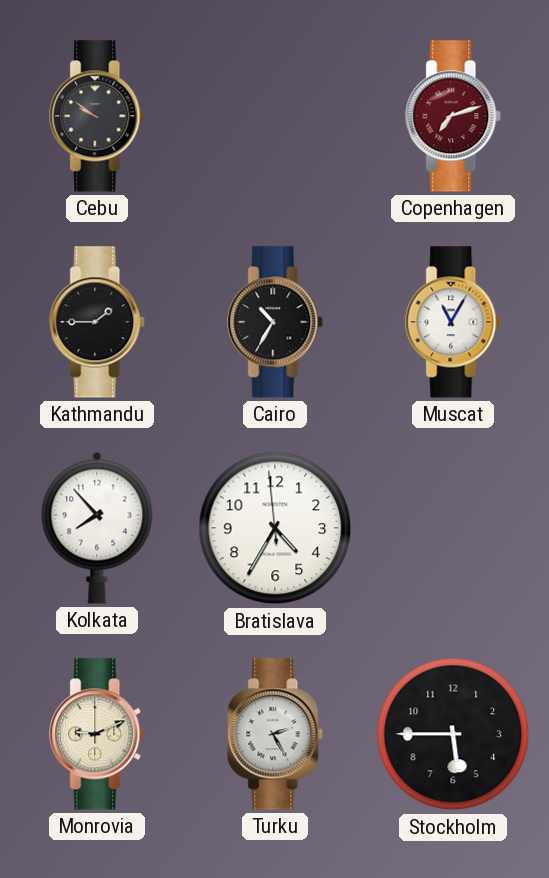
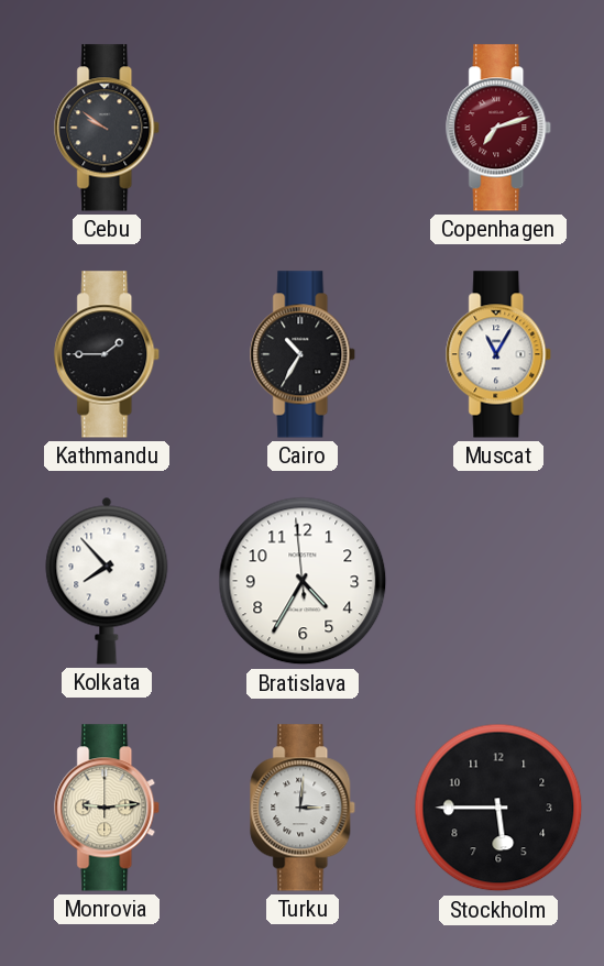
Monrovia: 9:11 -> 9:14
Turku: 2:25 -> 3:01
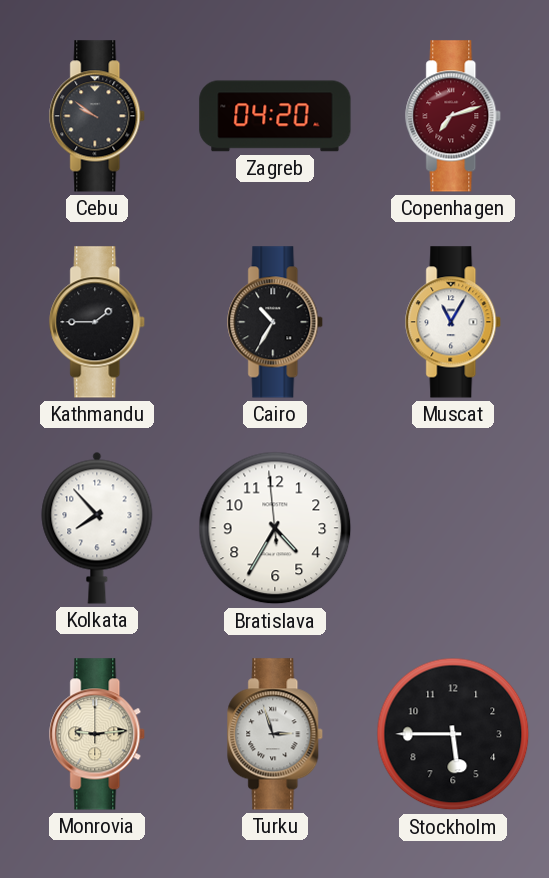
Zagreb: none -> 04:20
Turku: 3:01 -> 2:57
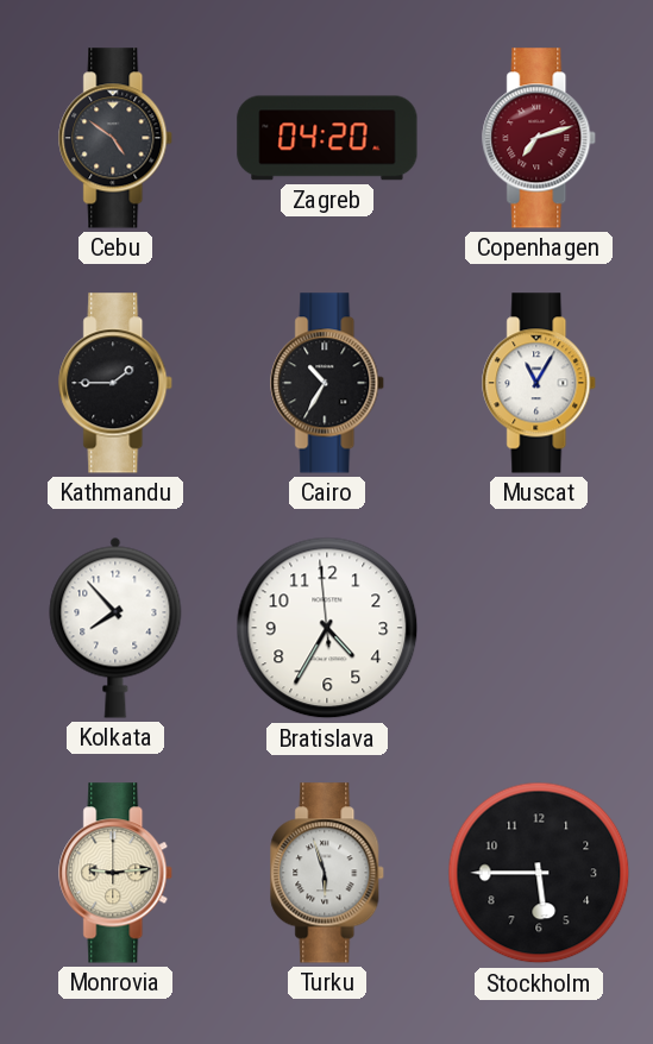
Cebu: 9:51 -> 4:51
Turku: 2:57 -> 5:57
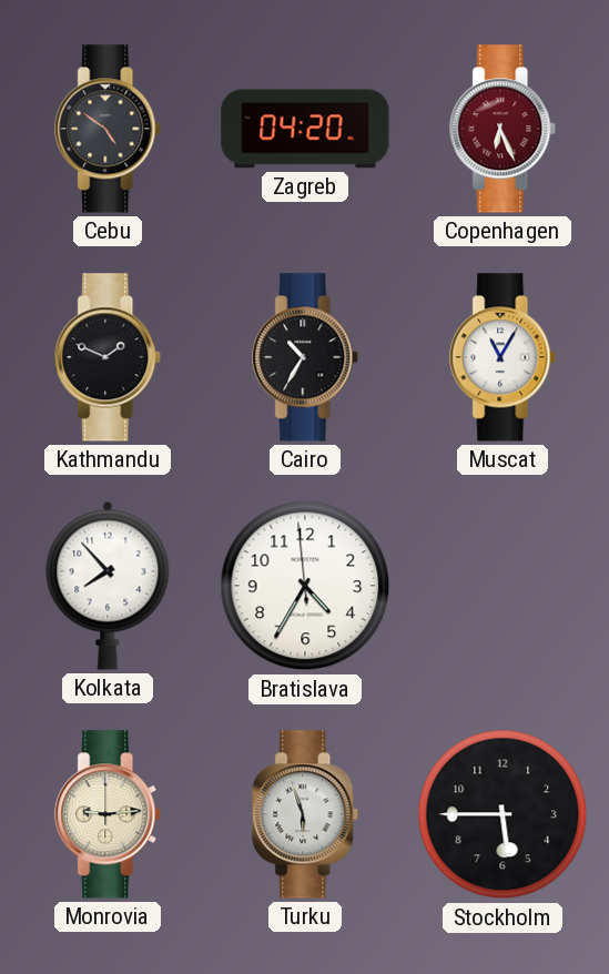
Copenhagen: 7:12 -> 6:26
Kathmandu: 1:45 -> 1:49
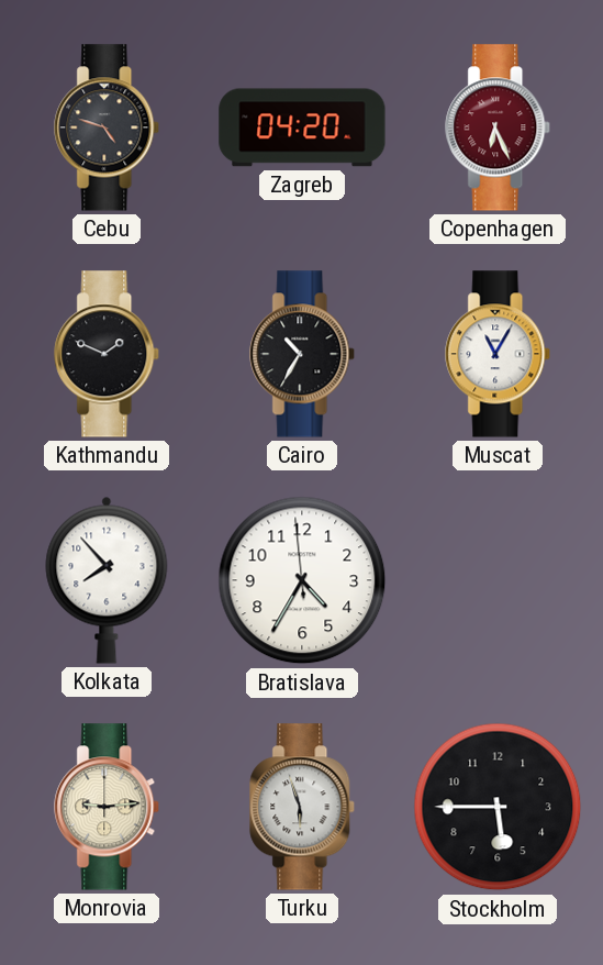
Cebu: 4:51 -> 4:48
